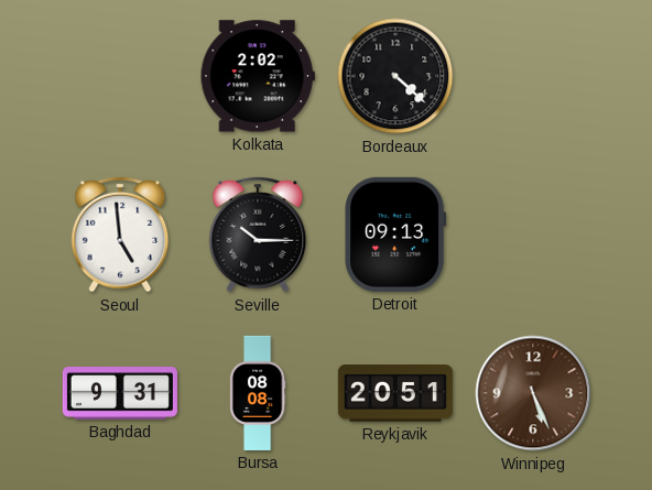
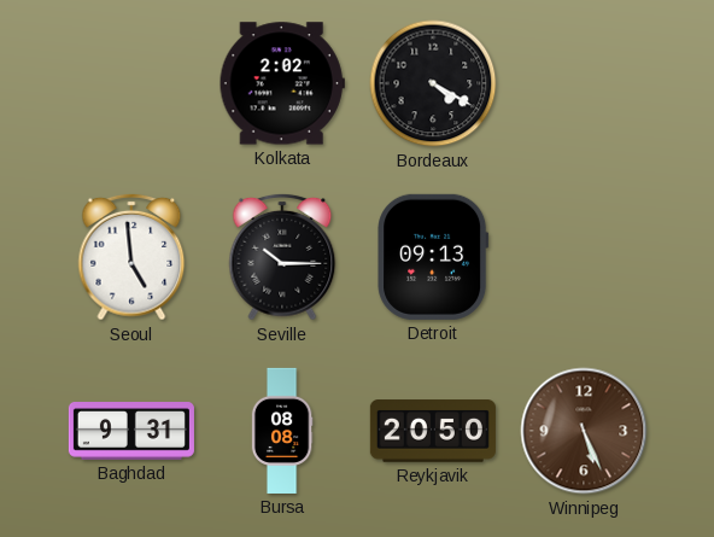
Bordeaux: 4:22 -> 4:20
Reykjavik: 20:51 -> 20:50
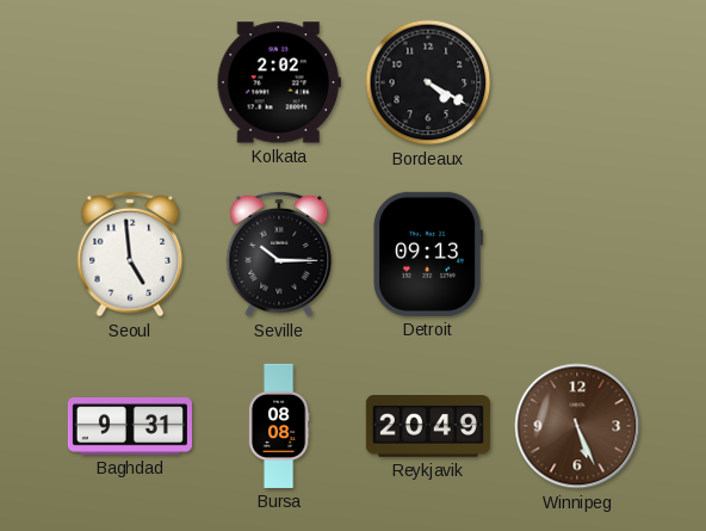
Reykjavik: 20:50 -> 20:49
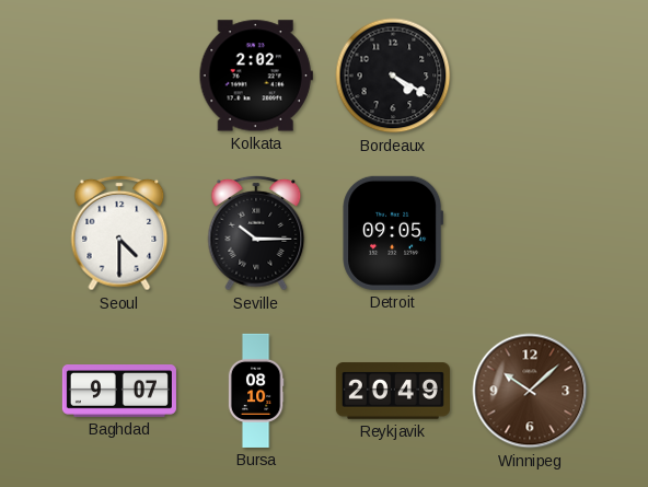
Seoul: 4:59 -> 4:30
Detroit: 09:13 -> 09:05
Baghdad: 9:31 -> 9:07
Bursa: 08:08 -> 08:10
Winnipeg: 5:26 -> 10:08
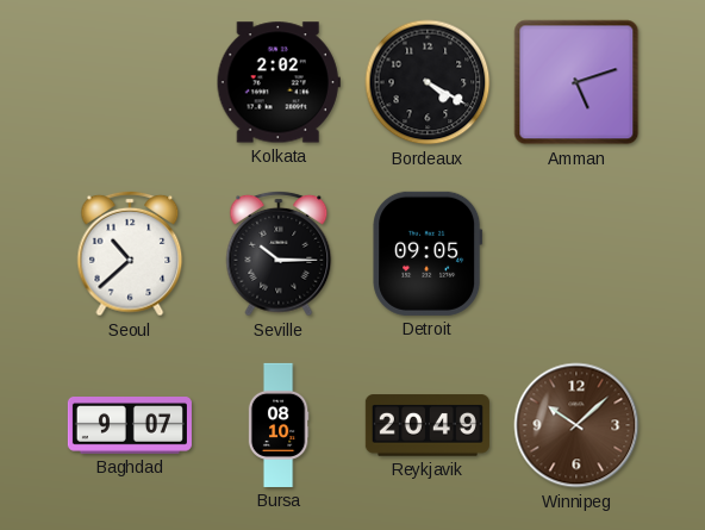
Amman: none -> 5:12
Seoul: 4:30 -> 10:38
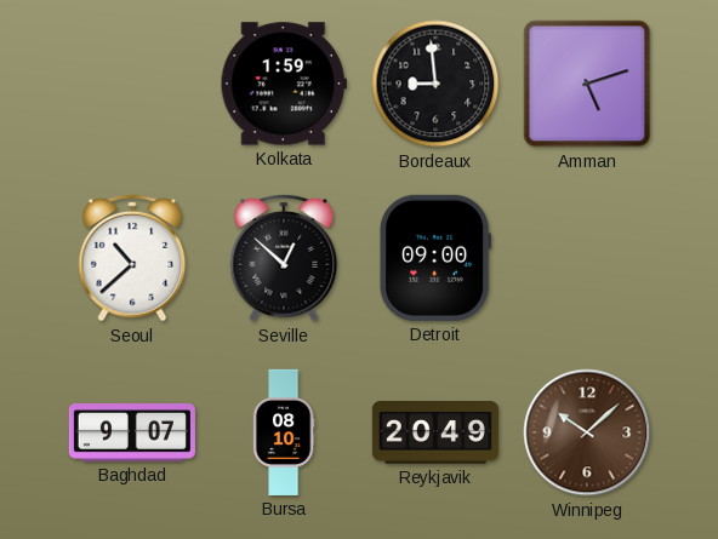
Kolkata: 2:02 -> 1:59
Bordeaux: 4:20 -> 8:59
Seville: 10:15 -> 12:52
Detroit: 09:05 -> 09:00
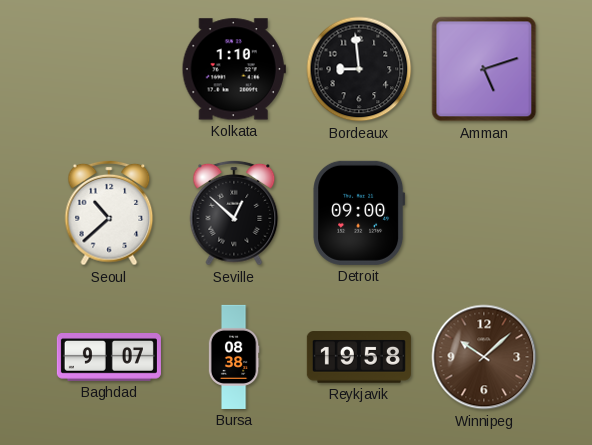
Kolkata: 1:59 -> 1:10
Bursa: 08:10 -> 08:38
Reykjavik: 20:49 -> 19:58
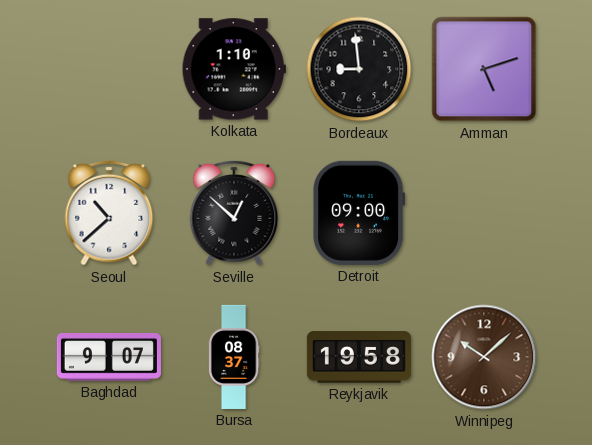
Bursa: 08:38 -> 08:37
